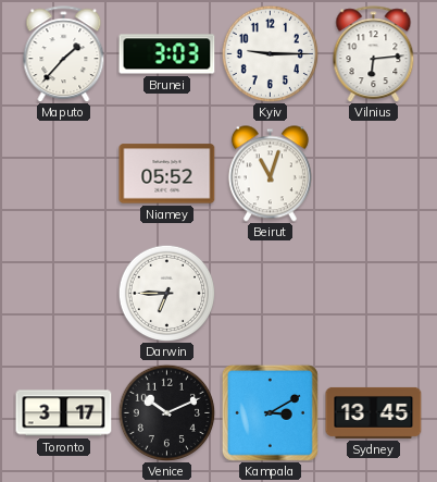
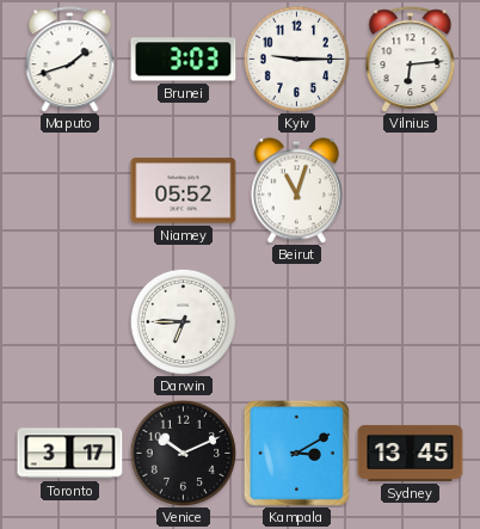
Maputo: 1:37 -> 1:42
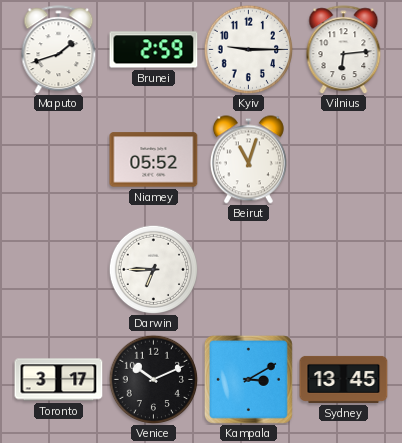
Brunei: 3:03 -> 2:59
